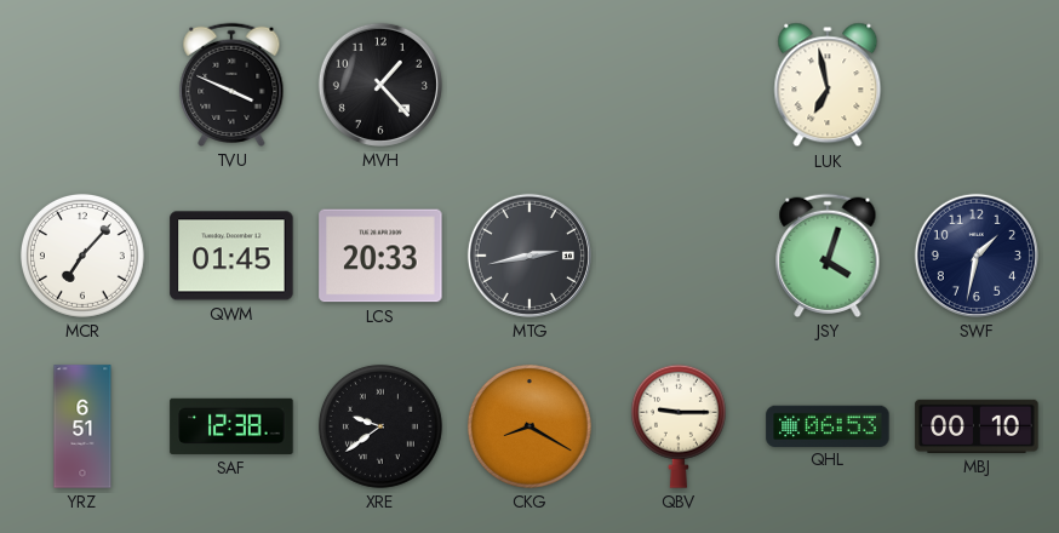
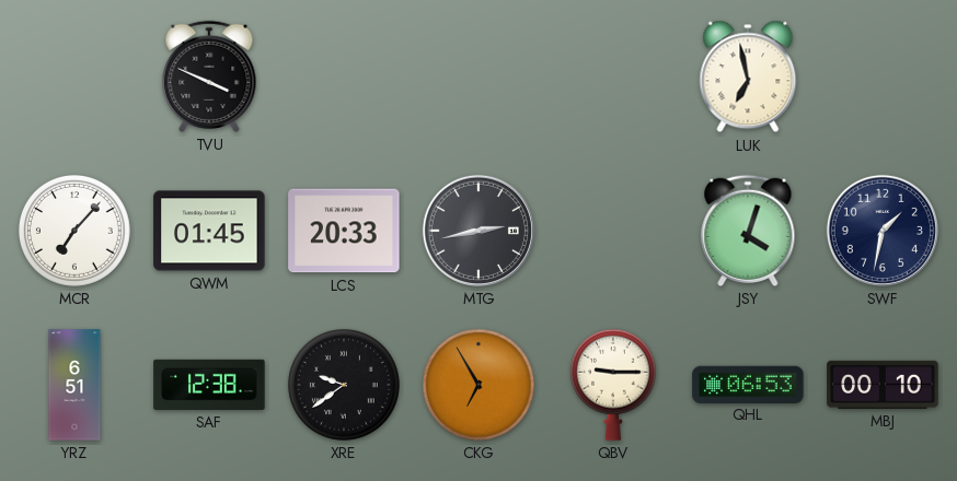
MVH: 1:23 -> none
CKG: 8:20 -> 6:55
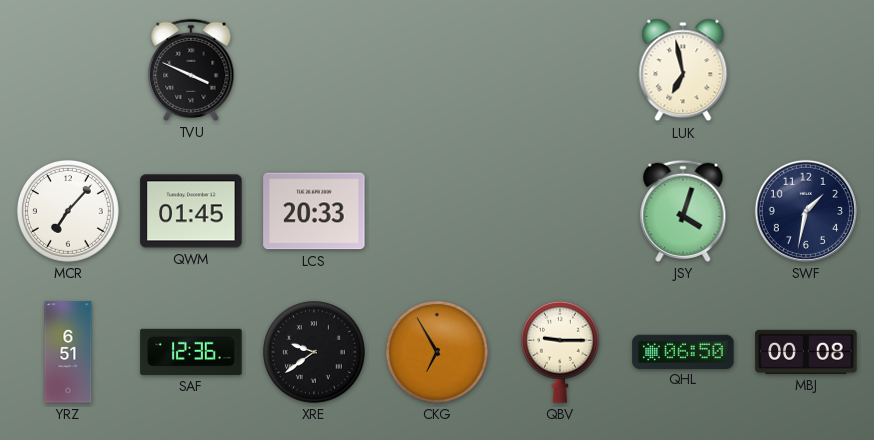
MTG: 2:43 -> none
SAF: 12:38 -> 12:36
QHL: 06:53 -> 06:50
MBJ: 00:10 -> 00:08
